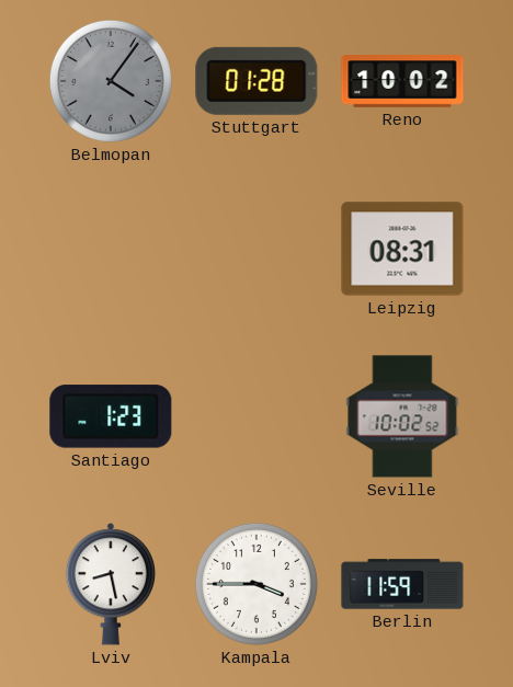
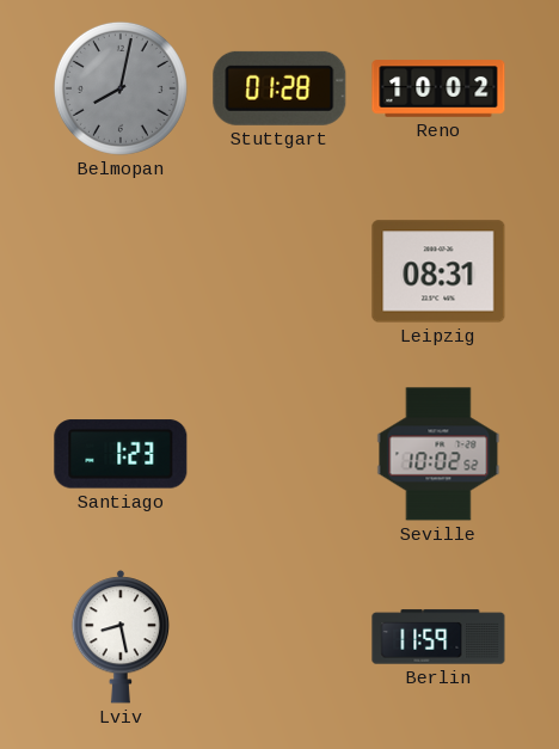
Belmopan: 4:06 -> 8:02
Kampala: 3:45 -> none
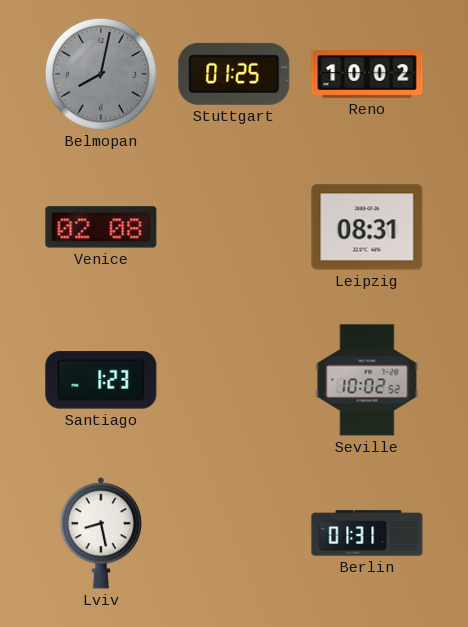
Stuttgart: 01:28 -> 01:25
Venice: none -> 02:08
Berlin: 11:59 -> 01:31
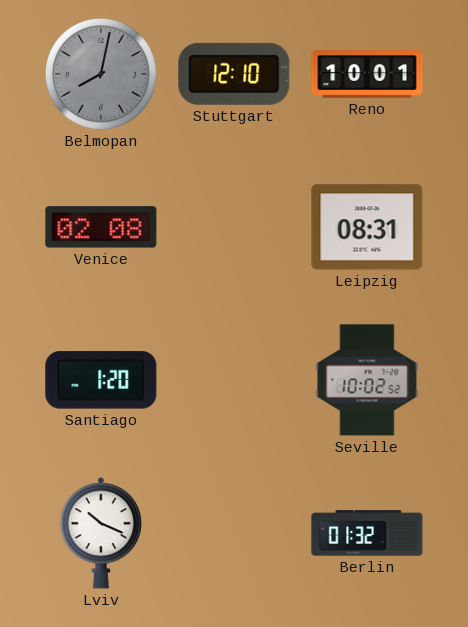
Stuttgart: 01:25 -> 12:10
Reno: 10:02 -> 10:01
Santiago: 1:23 -> 1:20
Lviv: 8:28 -> 10:19
Berlin: 01:31 -> 01:32
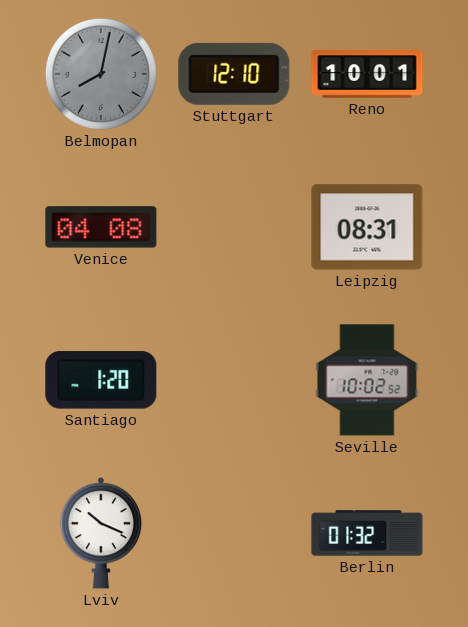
Venice: 02:08 -> 04:08
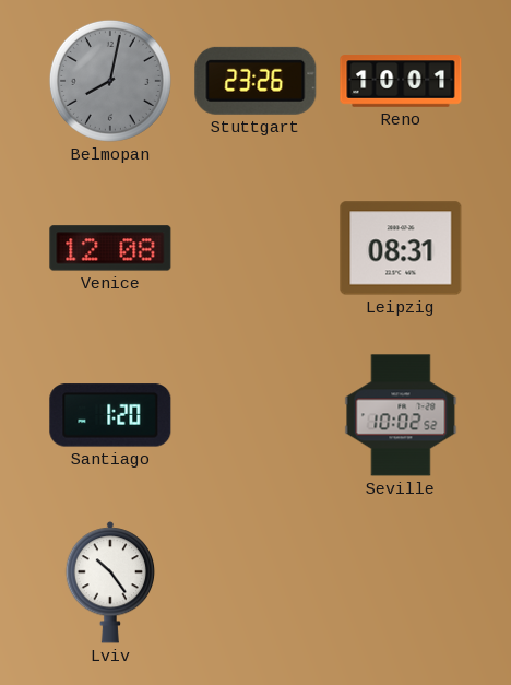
Stuttgart: 12:10 -> 23:26
Venice: 04:08 -> 12:08
Lviv: 10:19 -> 10:24
Berlin: 01:32 -> none
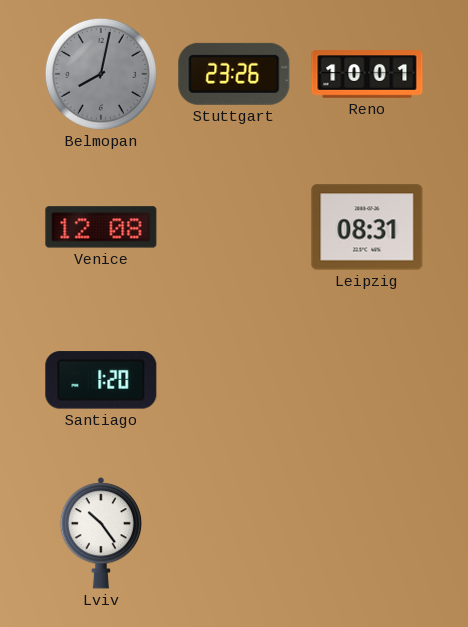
Seville: 10:02 -> none
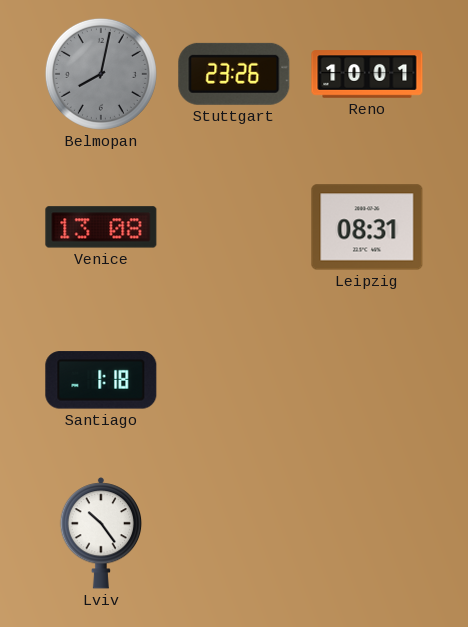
Venice: 12:08 -> 13:08
Santiago: 1:20 -> 1:18
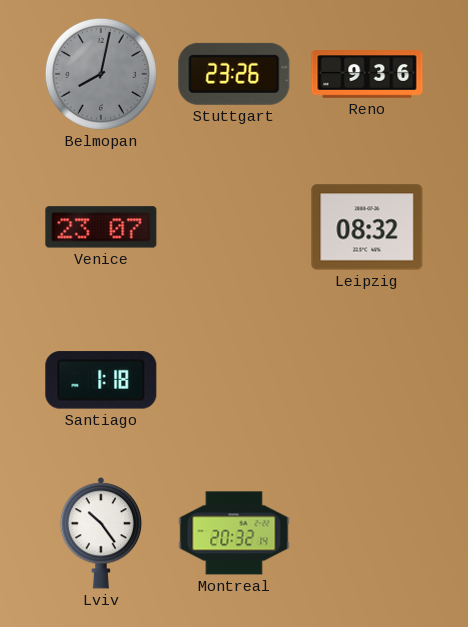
Reno: 10:01 -> 9:36
Venice: 13:08 -> 23:07
Leipzig: 08:31 -> 08:32
Montreal: none -> 20:32
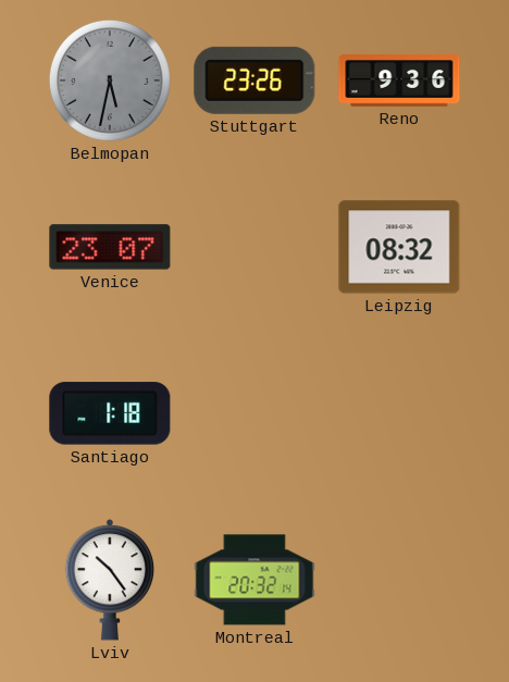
Belmopan: 8:02 -> 5:32
